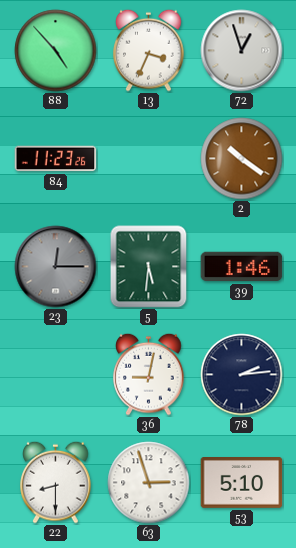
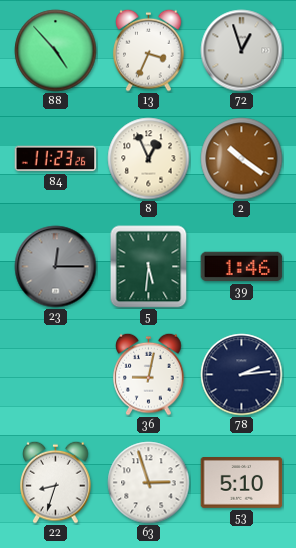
8: none -> 12:56
22: 8:30 -> 8:33
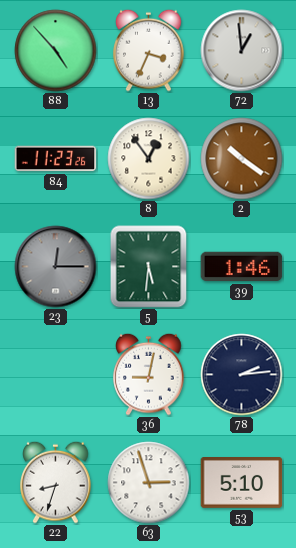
72: 12:57 -> 12:59
8: 12:56 -> 12:54
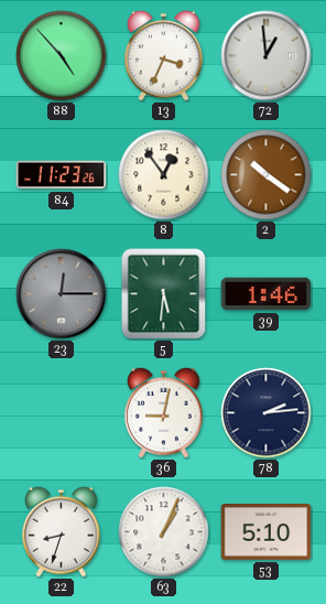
63: 2:57 -> 1:04
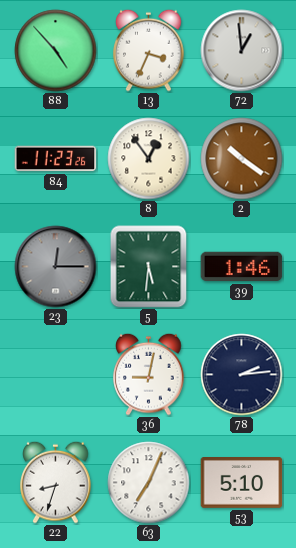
63: 1:04 -> 7:04
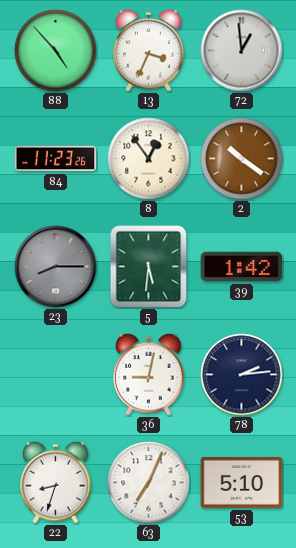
23: 12:15 -> 8:15
39: 1:46 -> 1:42
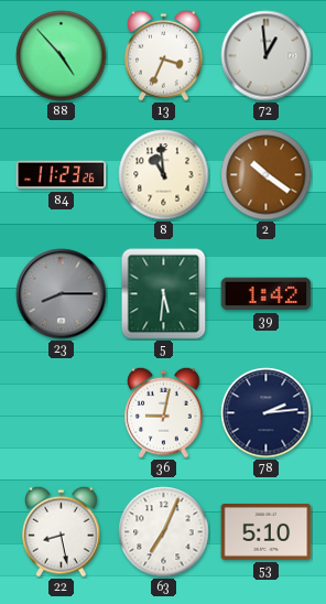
8: 12:54 -> 10:59
22: 8:33 -> 8:28
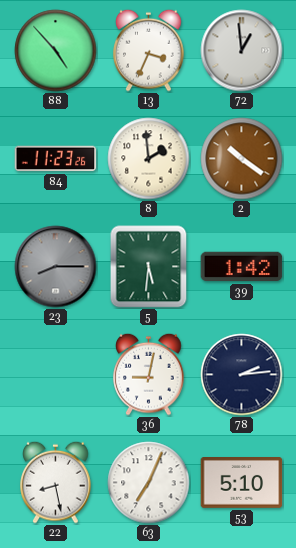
8: 10:59 -> 1:59
